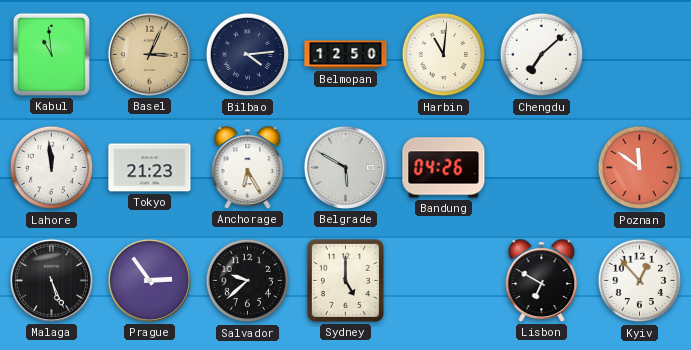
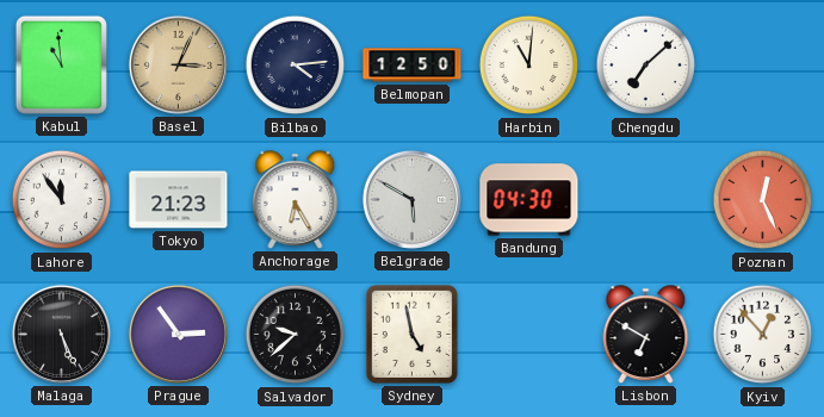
Lahore: 11:59 -> 11:54
Bandung: 04:26 -> 04:30
Poznan: 11:51 -> 12:26
Sydney: 5:00 -> 4:58
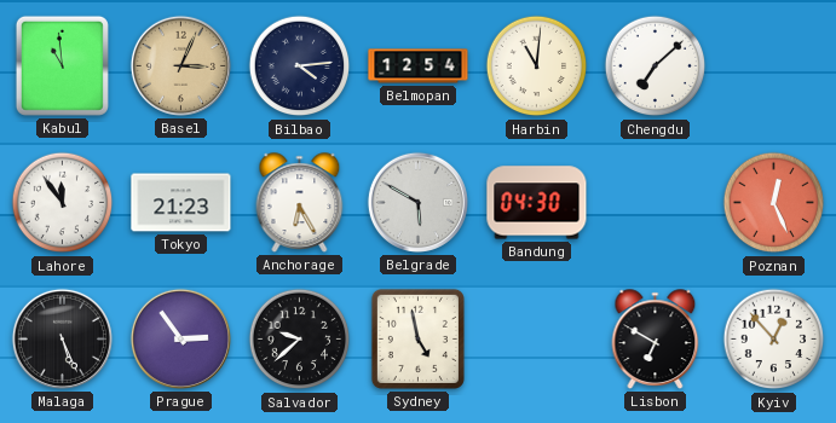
Belmopan: 12:50 -> 12:54
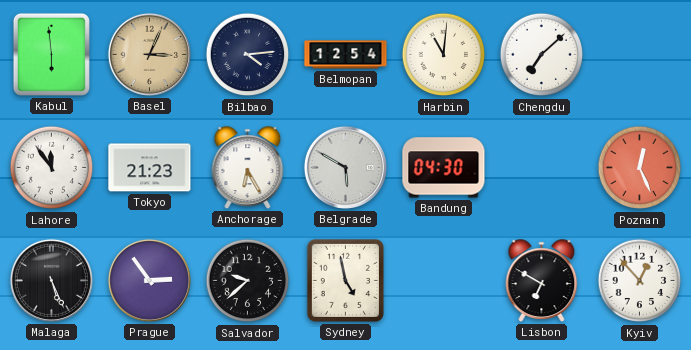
Kabul: 10:59 -> 5:59
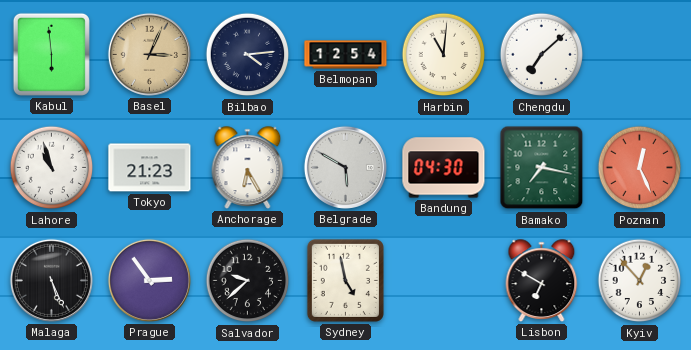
Lahore: 11:54 -> 10:57
Bamako: none -> 7:17
